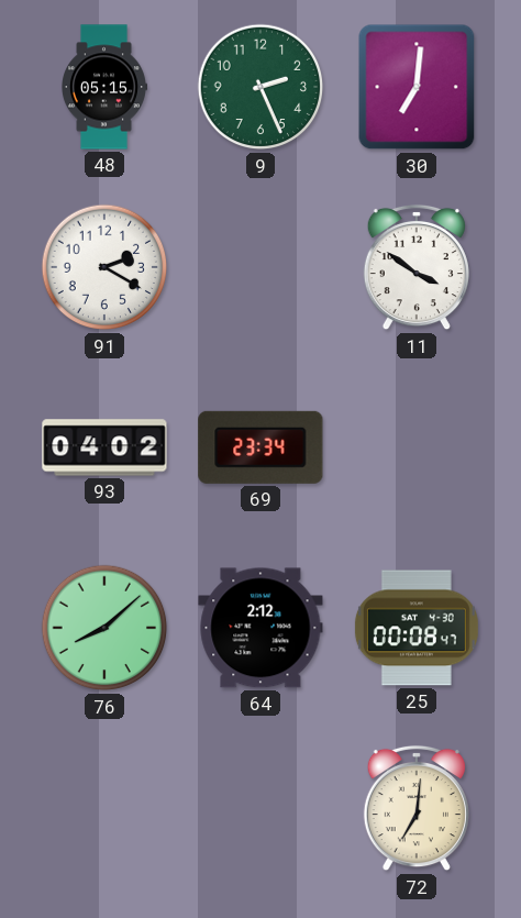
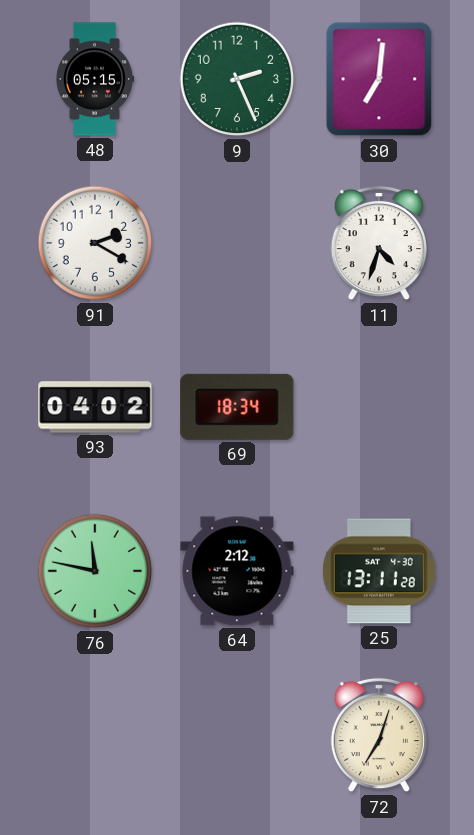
11: 3:51 -> 4:33
69: 23:34 -> 18:34
76: 8:08 -> 11:47
25: 00:08 -> 13:11
72: 7:01 -> 7:03
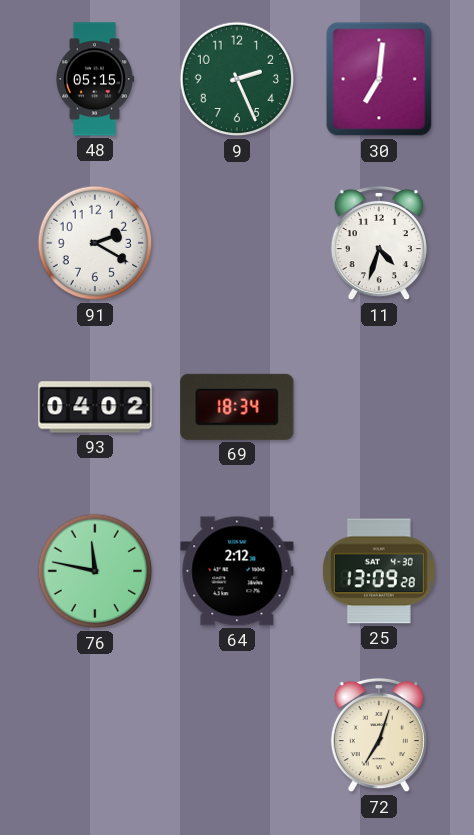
25: 13:11 -> 13:09
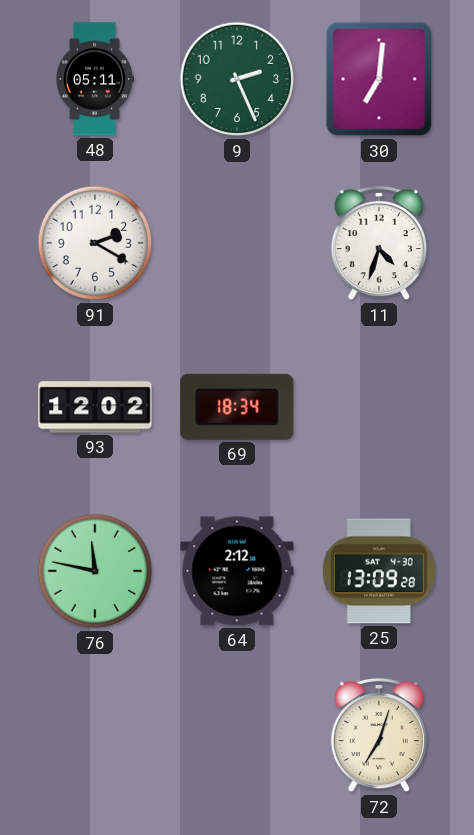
48: 05:15 -> 05:11
93: 04:02 -> 12:02
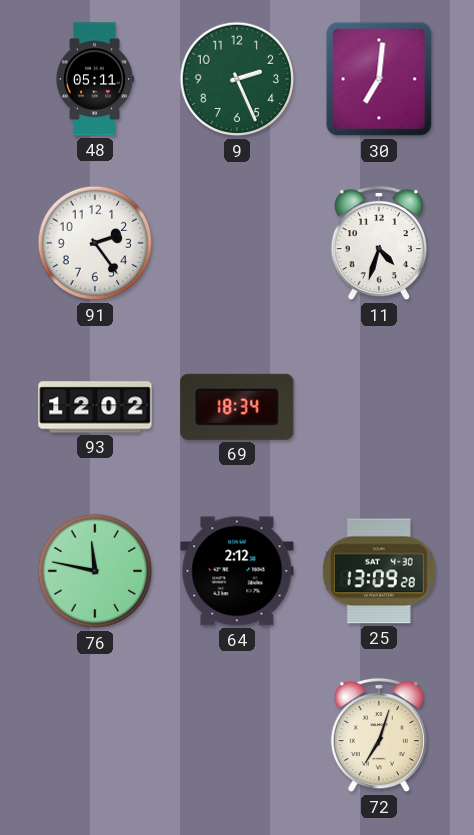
91: 2:20 -> 2:24
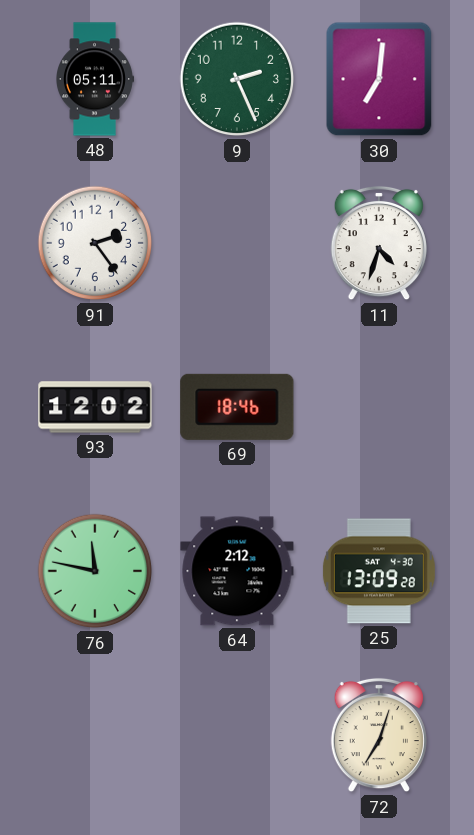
69: 18:34 -> 18:46
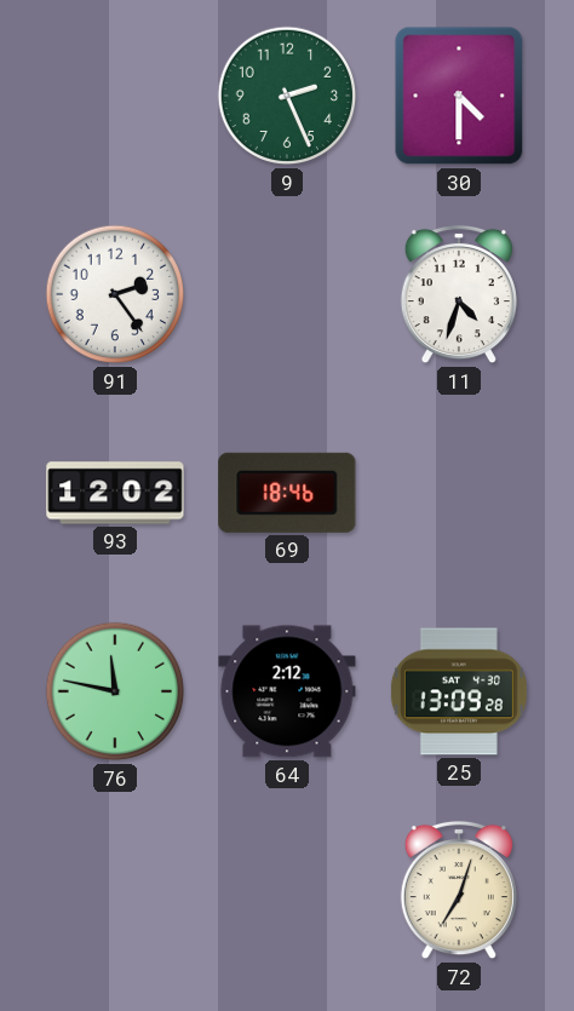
48: 05:11 -> none
30: 7:01 -> 4:30
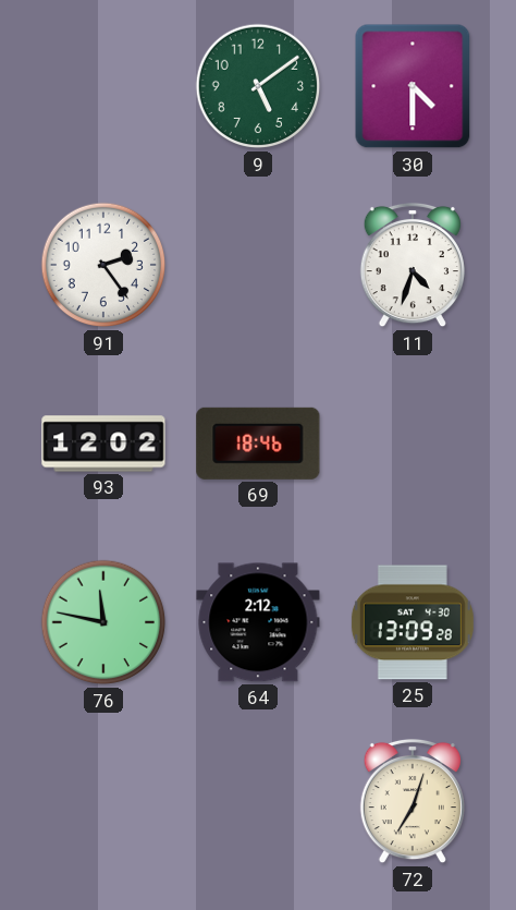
9: 2:26 -> 5:09
